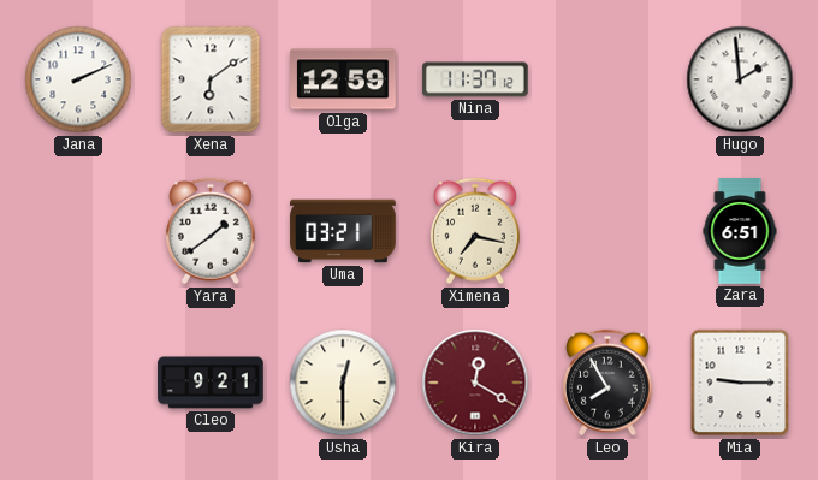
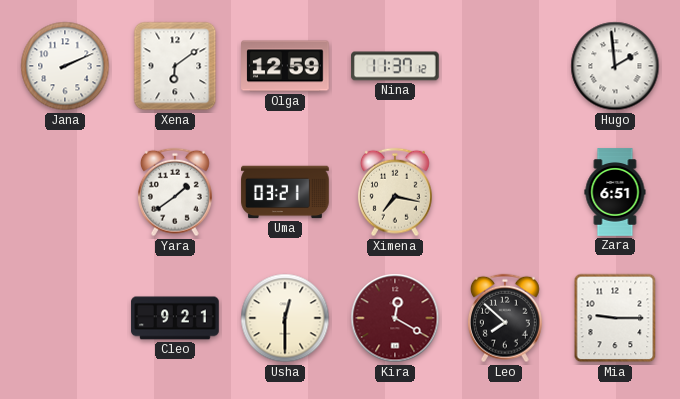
Leo: 7:55 -> 7:52
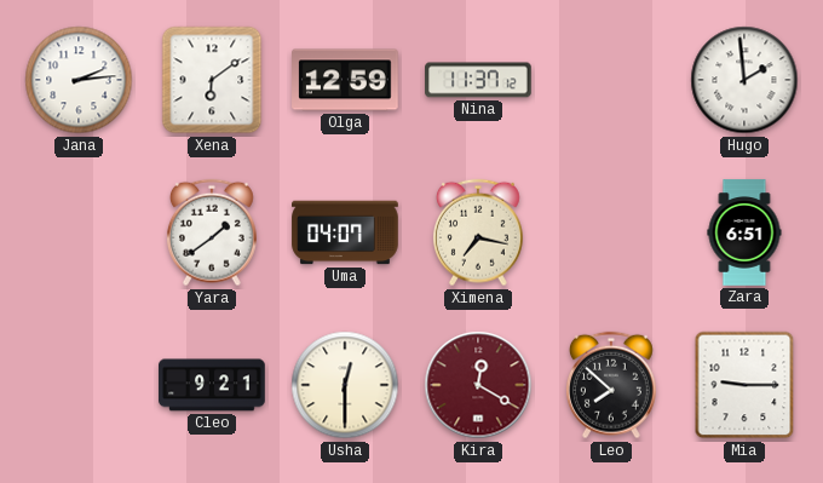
Jana: 2:11 -> 2:14
Uma: 03:21 -> 04:07
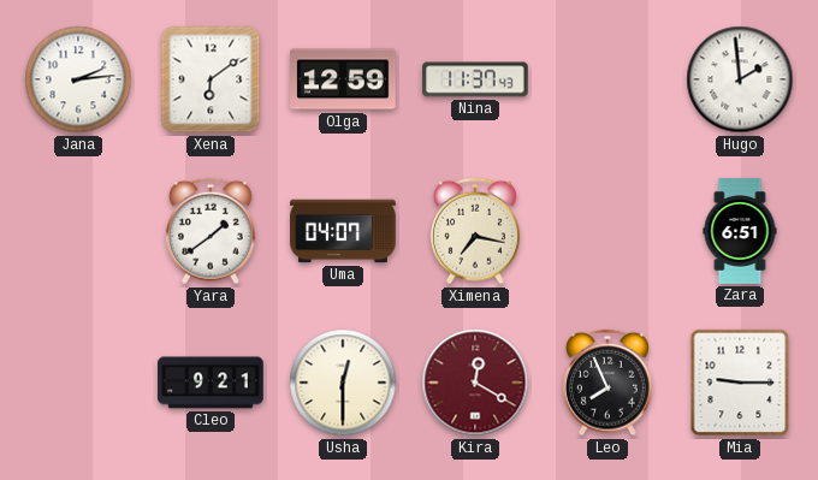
Nina: 11:37:12 -> 11:37:43
Leo: 7:52 -> 7:56
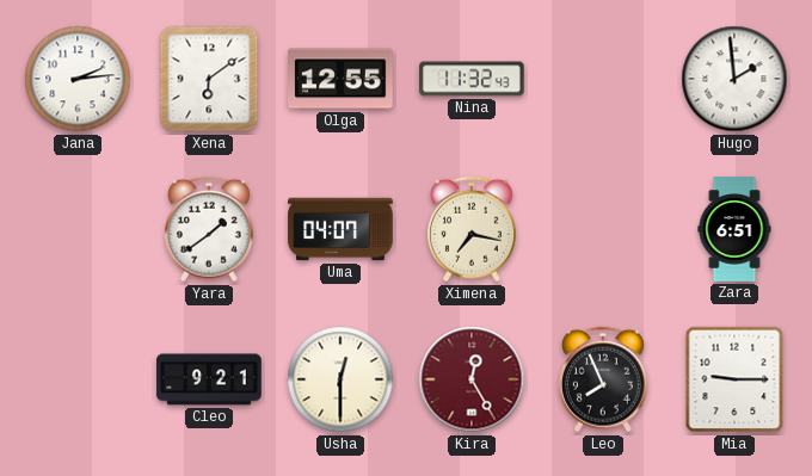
Olga: 12:59 -> 12:55
Nina: 11:37 -> 11:32
Kira: 12:20 -> 12:25
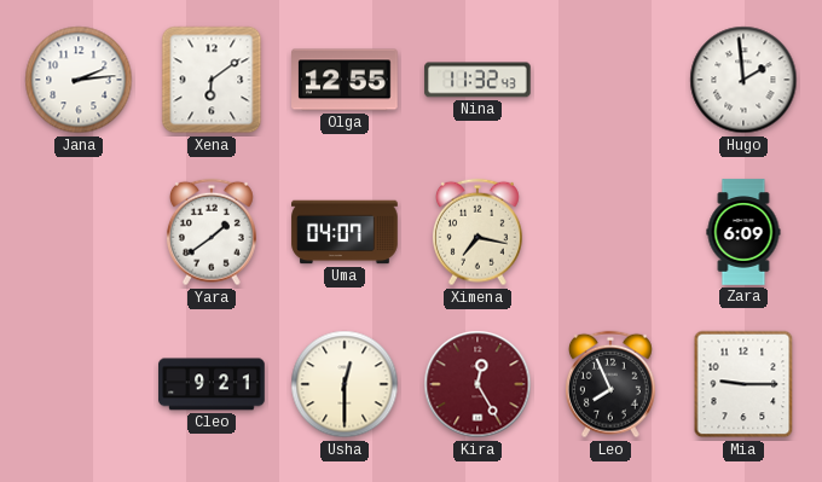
Zara: 6:51 -> 6:09
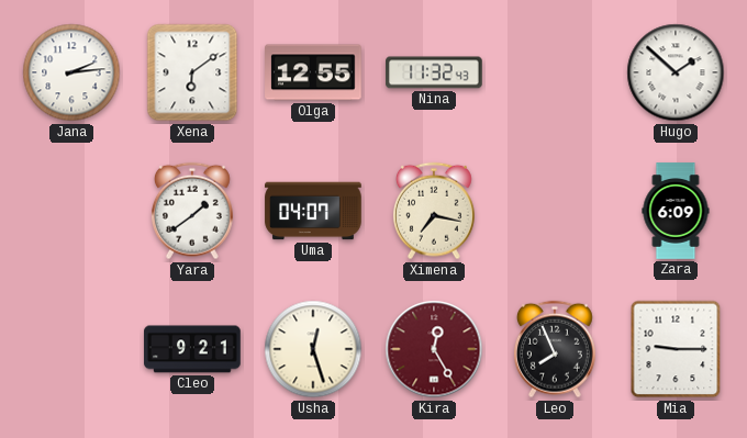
Hugo: 1:59 -> 1:52
Usha: 12:30 -> 12:27
